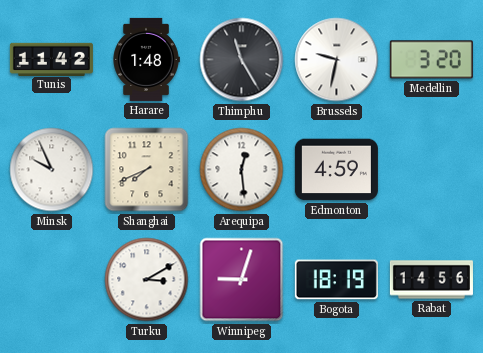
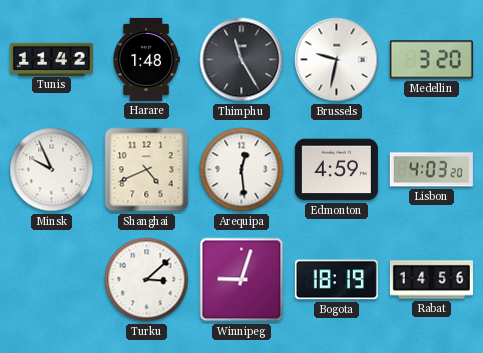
Shanghai: 7:41 -> 4:41
Lisbon: none -> 4:03
Turku: 3:10 -> 3:08
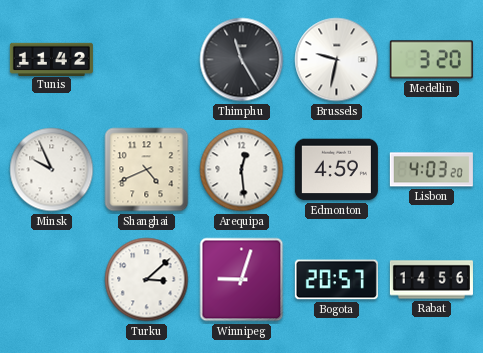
Harare: 1:48 -> none
Bogota: 18:19 -> 20:57
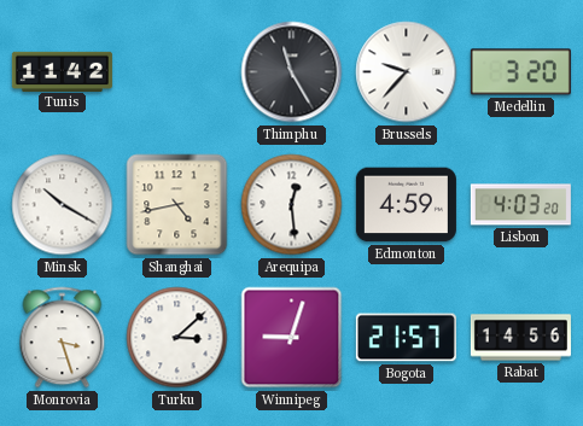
Brussels: 9:32 -> 9:37
Minsk: 9:56 -> 10:20
Shanghai: 4:41 -> 4:43
Monrovia: none -> 3:27
Bogota: 20:57 -> 21:57
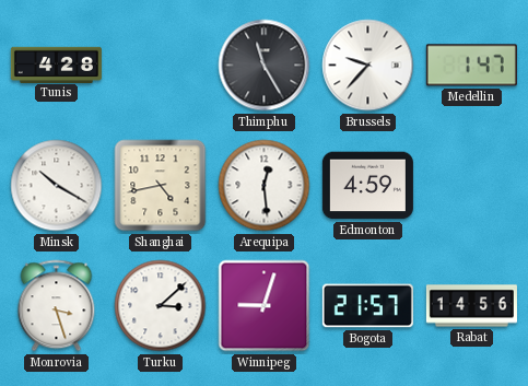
Tunis: 11:42 -> 4:28
Medellin: 3:20 -> 1:47
Lisbon: 4:03 -> none
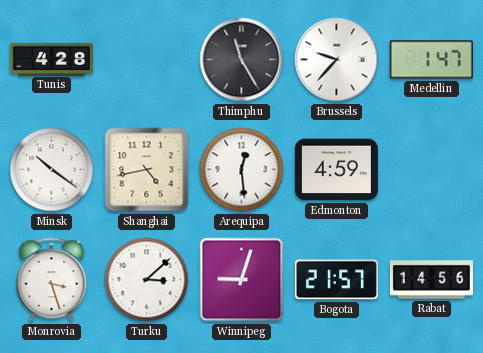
Minsk: 10:20 -> 10:21
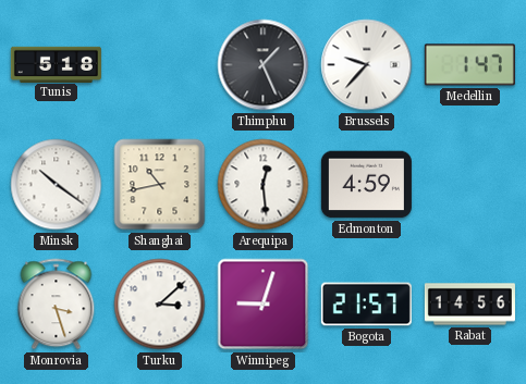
Tunis: 4:28 -> 5:18
Thimphu: 11:25 -> 1:26
Shanghai: 4:43 -> 10:43
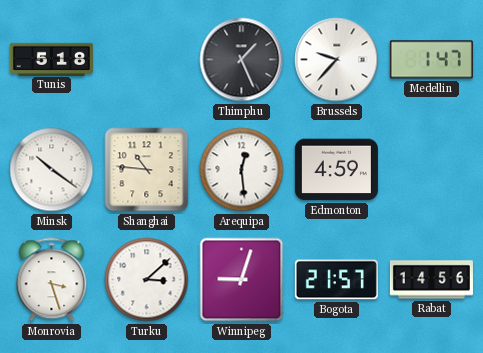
Shanghai: 10:43 -> 10:46
